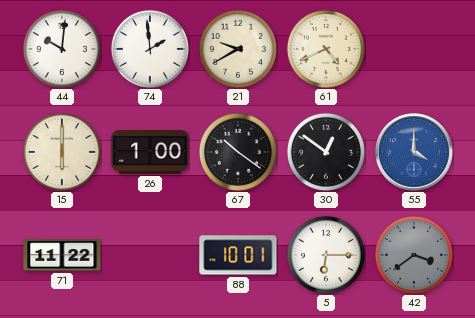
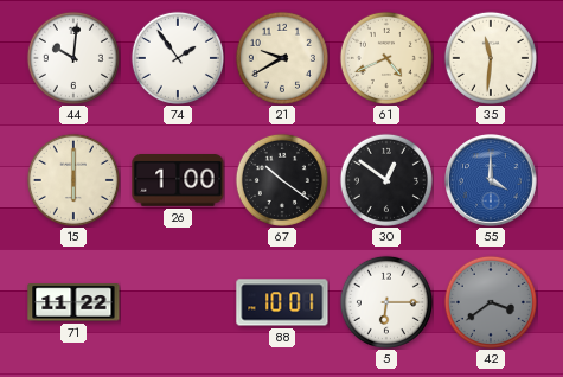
74: 1:59 -> 1:54
35: none -> 11:31
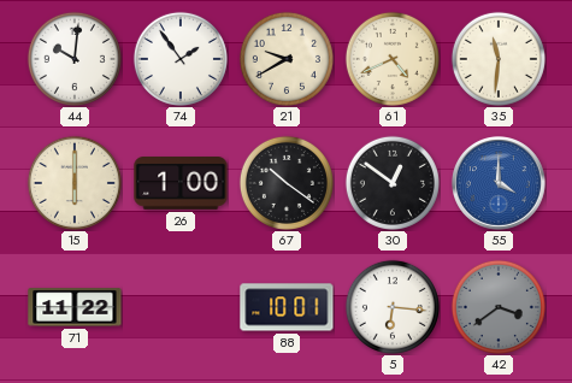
5: 6:15 -> 6:16
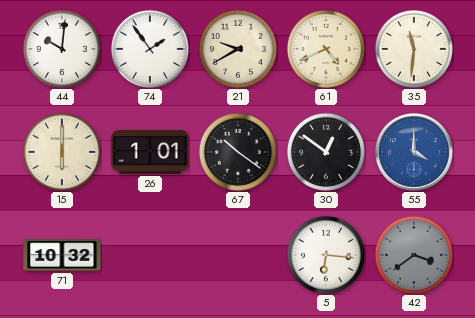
26: 1:00 -> 1:01
71: 11:22 -> 10:32
88: 10:01 -> none
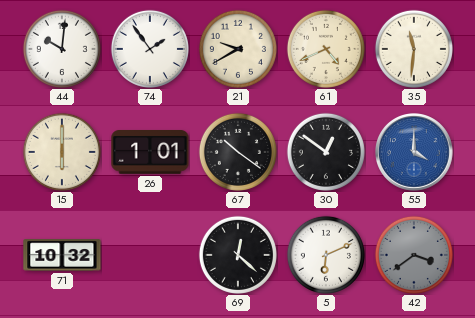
69: none -> 12:22
5: 6:16 -> 6:11
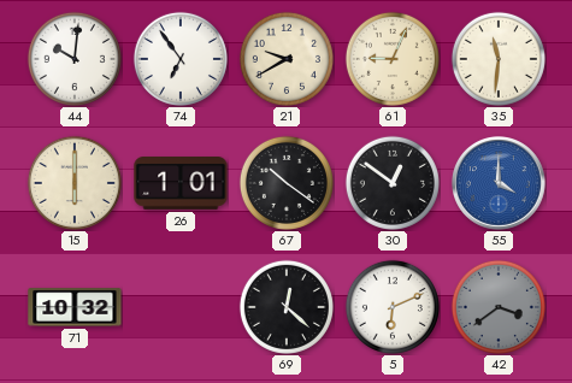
74: 1:54 -> 6:54
61: 4:41 -> 9:04
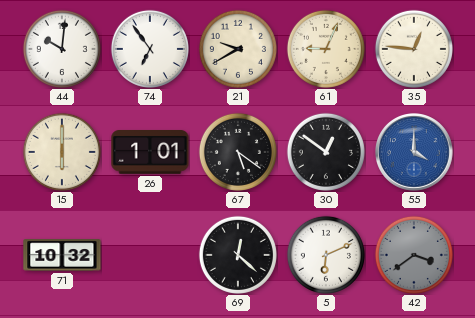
35: 11:31 -> 12:46
67: 10:21 -> 5:21
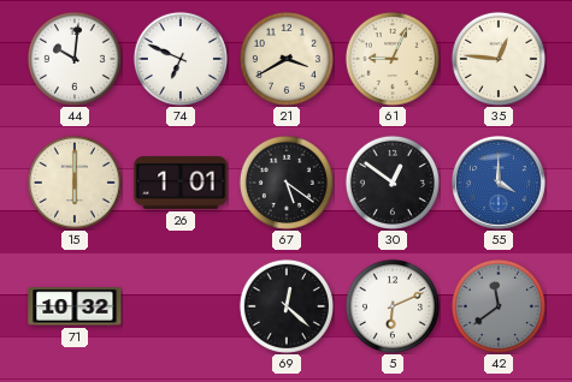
74: 6:54 -> 6:49
21: 9:40 -> 3:40
42: 3:39 -> 11:39
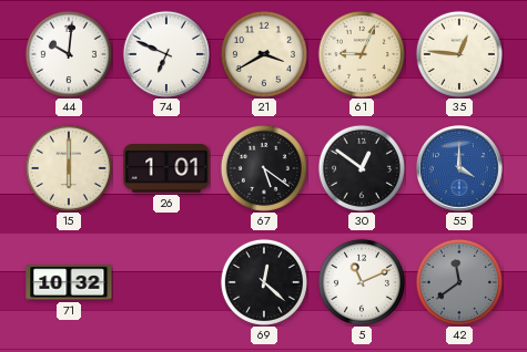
5: 6:11 -> 11:11
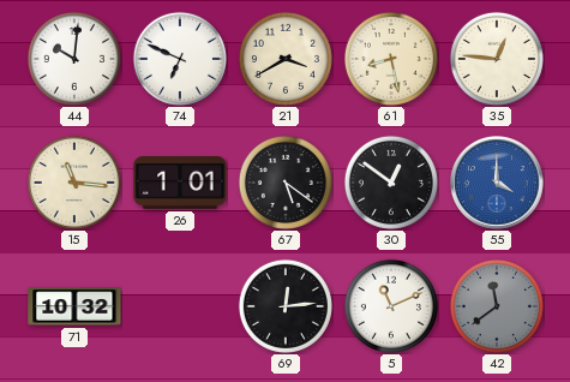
61: 9:04 -> 8:28
15: 6:00 -> 11:16
69: 12:22 -> 12:14
